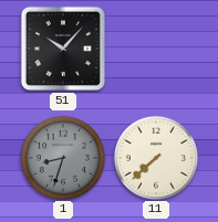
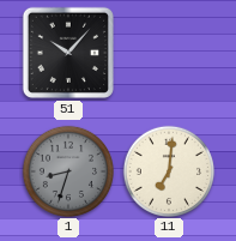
11: 7:38 -> 7:01
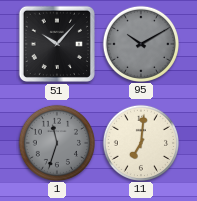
95: none -> 10:10
1: 8:33 -> 11:33
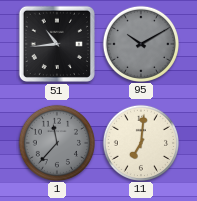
51: 10:07 -> 10:44
1: 11:33 -> 11:37
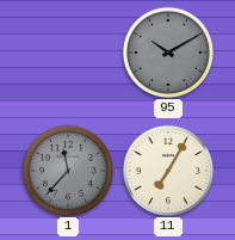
51: 10:44 -> none
11: 7:01 -> 7:05
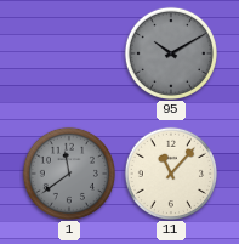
1: 11:37 -> 11:39
11: 7:05 -> 11:07
